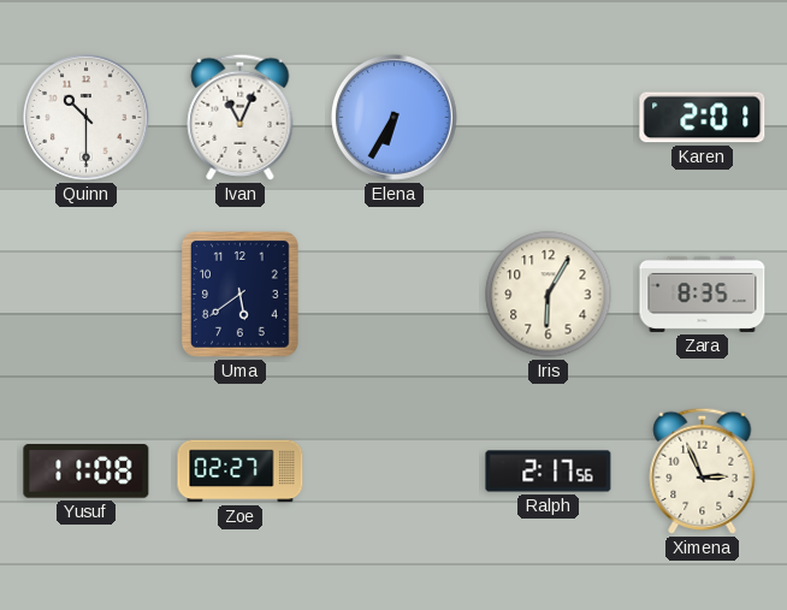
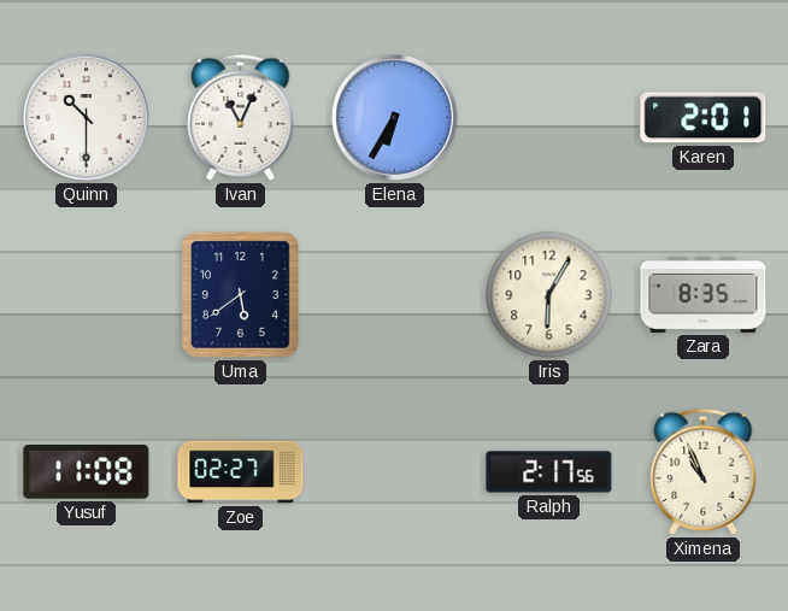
Ximena: 2:56 -> 10:56
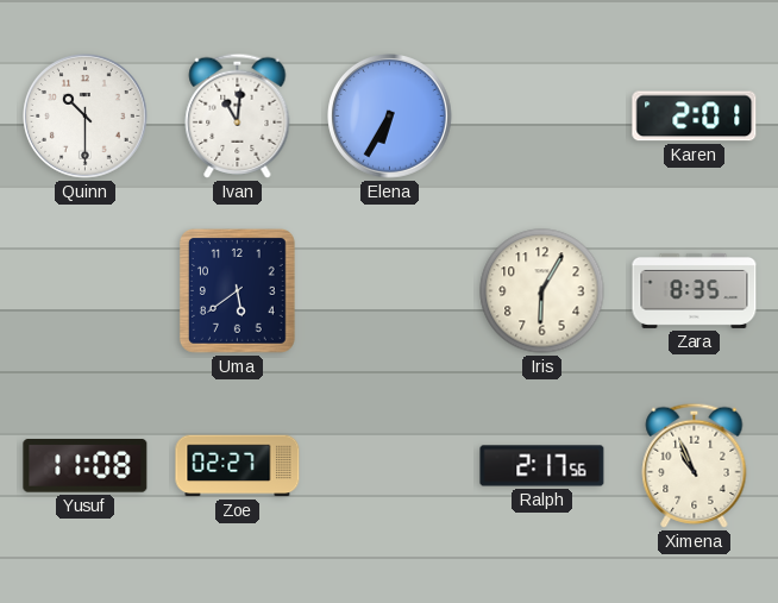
Ivan: 11:04 -> 11:01
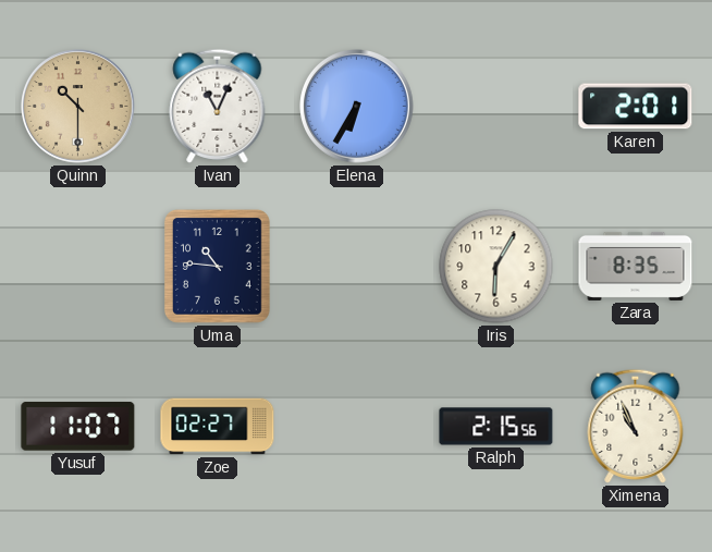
Quinn dial: white -> champagne
Ivan: 11:01 -> 11:04
Uma: 5:39 -> 10:46
Yusuf: 11:08 -> 11:07
Ralph: 2:17 -> 2:15
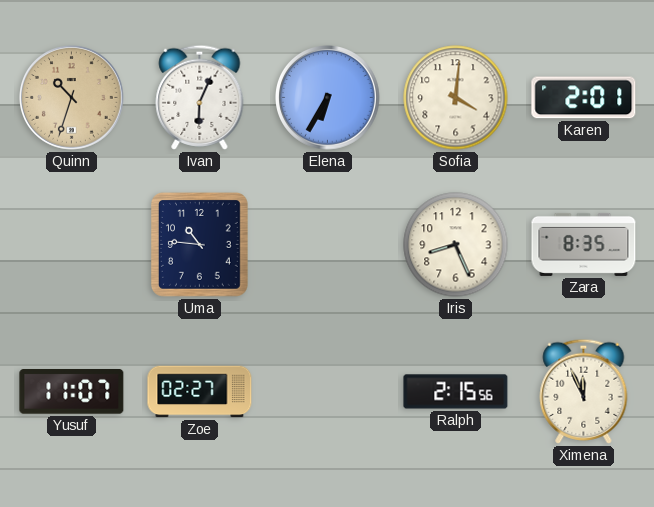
Quinn: 10:30 -> 10:33
Ivan: 11:04 -> 6:04
Sofia: none -> 4:01
Iris: 6:05 -> 8:26
Ximena: 10:56 -> 11:56
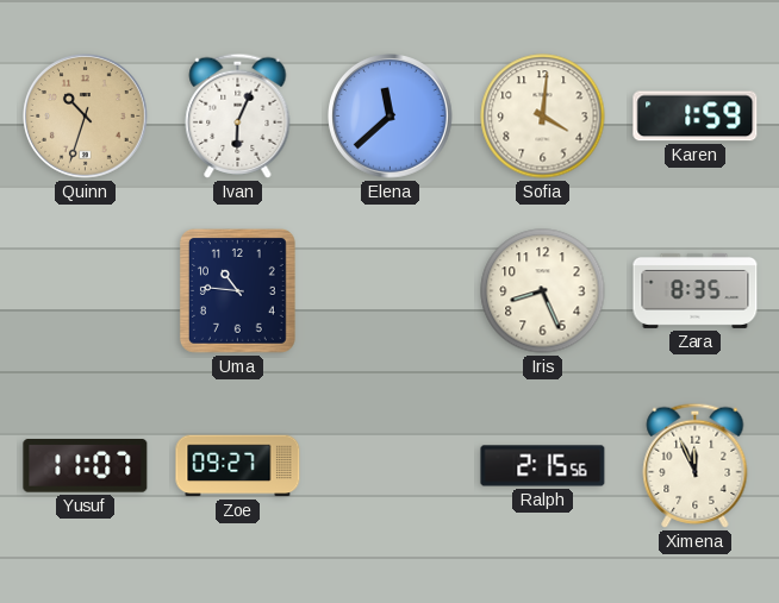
Elena: 6:35 -> 11:38
Karen: 2:01 -> 1:59
Zoe: 02:27 -> 09:27
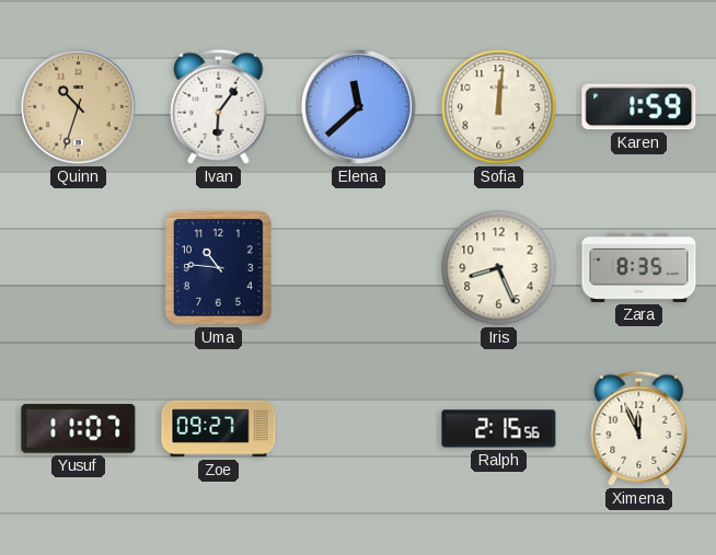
Ivan: 6:04 -> 6:06
Sofia: 4:01 -> 12:01
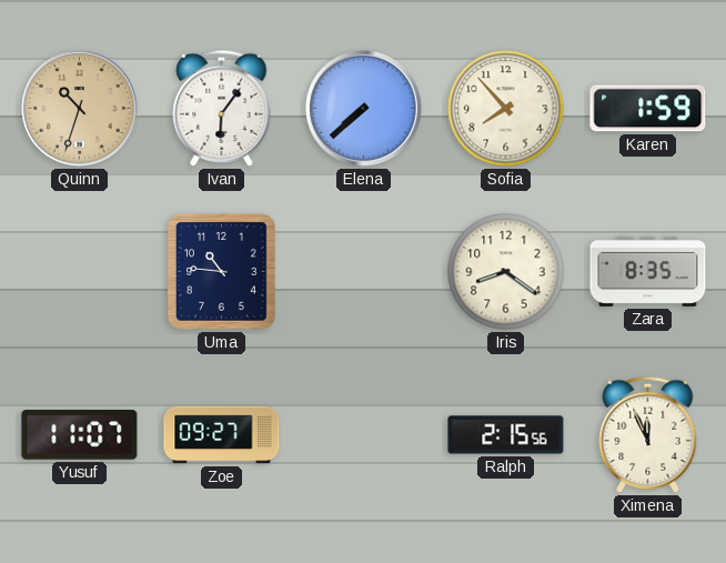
Elena: 11:38 -> 7:38
Sofia: 12:01 -> 7:53
Iris: 8:26 -> 8:21
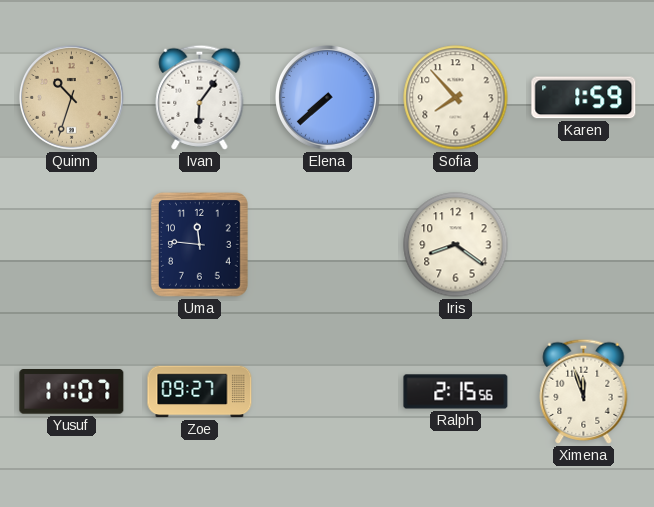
Uma: 10:46 -> 11:46
Zara: 8:35 -> none
Ximena: 11:56 -> 11:57
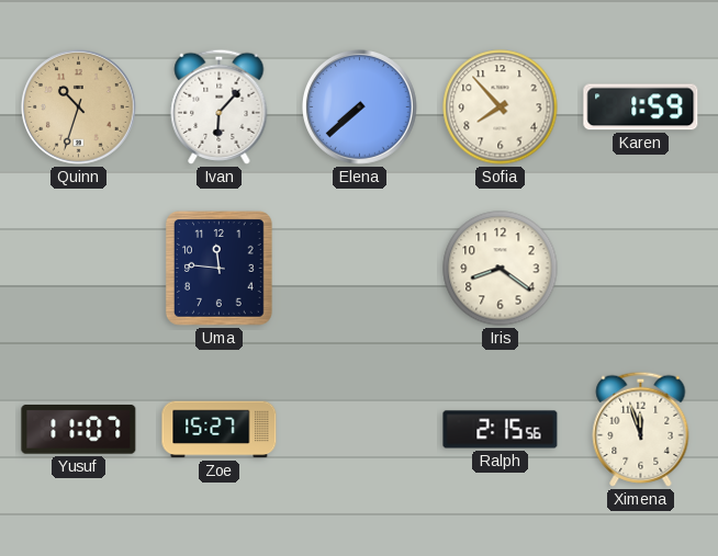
Ivan: 6:06 -> 6:07
Zoe: 09:27 -> 15:27
